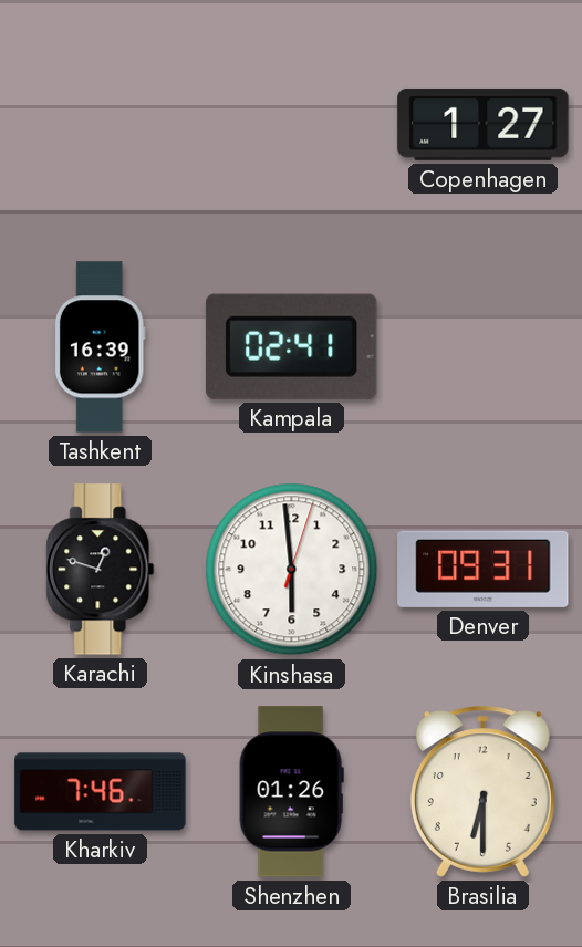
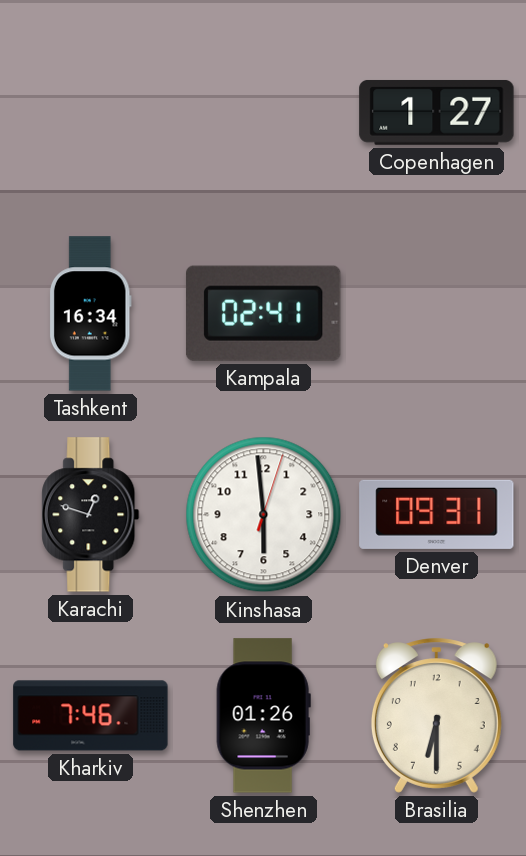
Tashkent: 16:39 -> 16:34
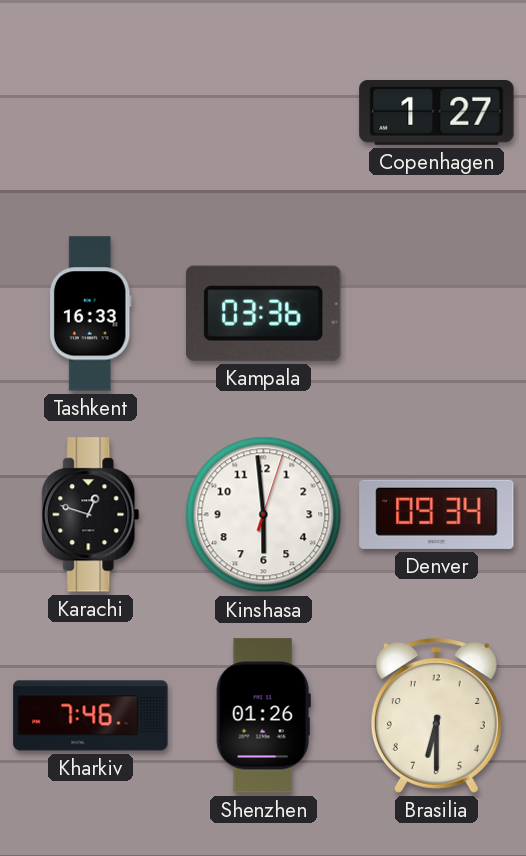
Tashkent: 16:34 -> 16:33
Kampala: 02:41 -> 03:36
Denver: 09:31 -> 09:34
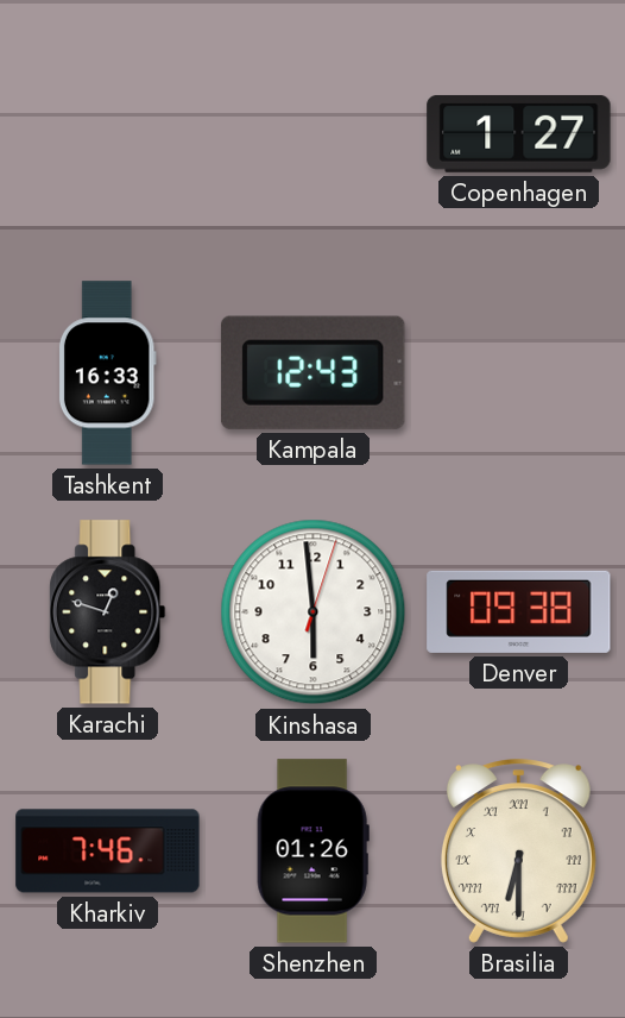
Kampala: 03:36 -> 12:43
Denver: 09:34 -> 09:38
Brasilia numerals: Arabic -> Roman
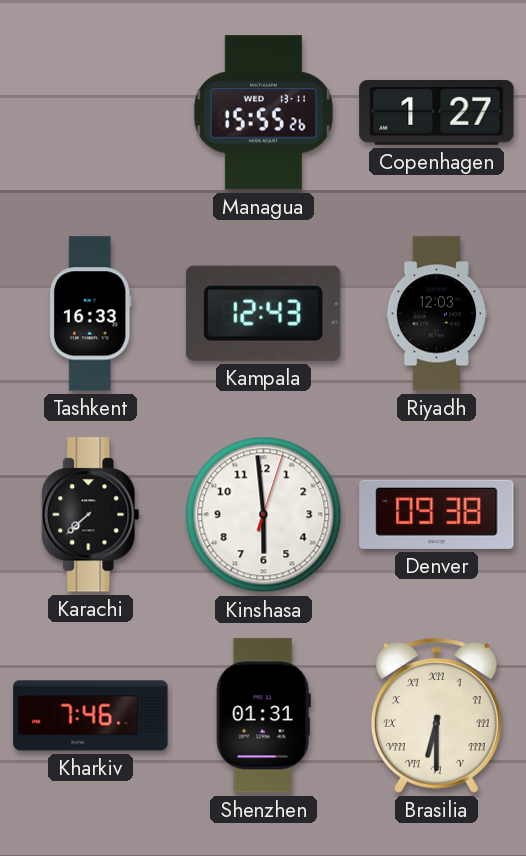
Managua: none -> 15:55
Riyadh: none -> 12:03
Karachi: 12:48 -> 7:38
Shenzhen: 01:26 -> 01:31
